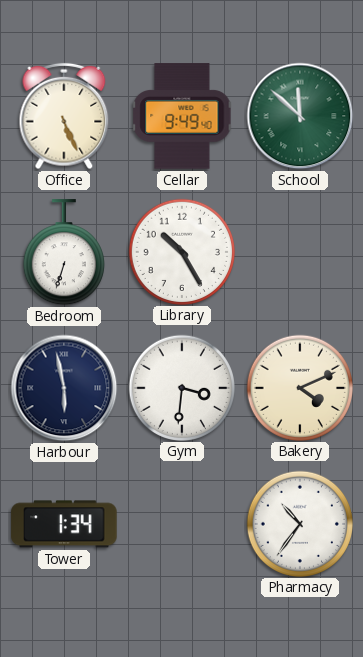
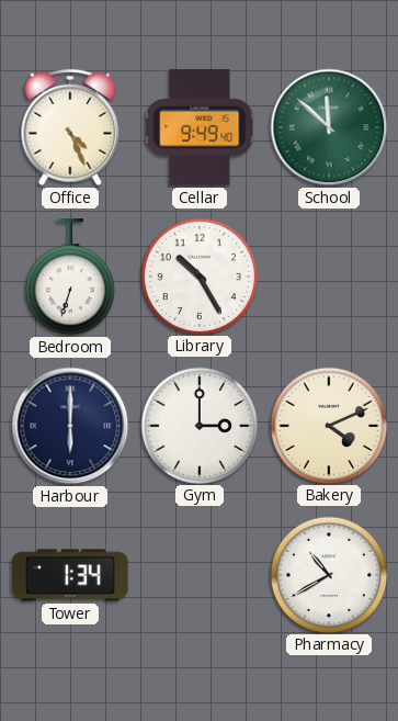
Office: 5:26 -> 4:26
Harbour: 5:58 -> 6:00
Gym: 3:31 -> 3:00
Pharmacy: 10:36 -> 10:40
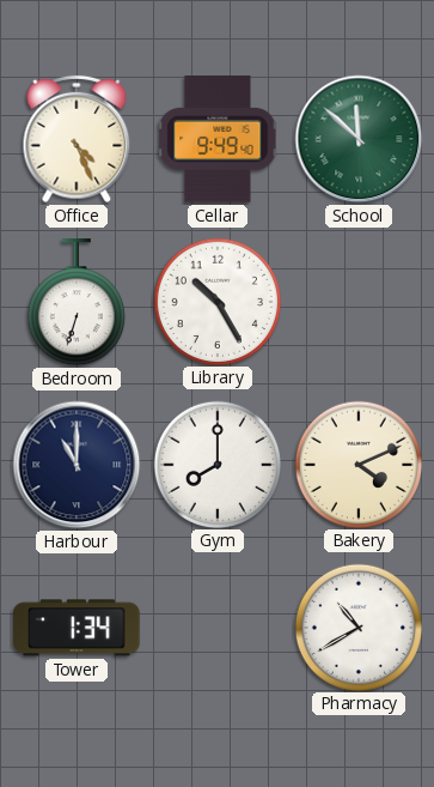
Harbour: 6:00 -> 11:00
Gym: 3:00 -> 8:00
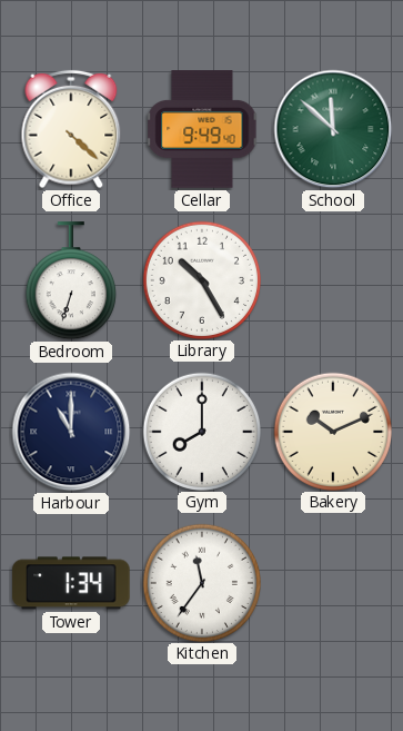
Office: 4:26 -> 4:22
Bakery: 4:11 -> 10:11
Kitchen: none -> 11:36
Pharmacy: 10:40 -> none
